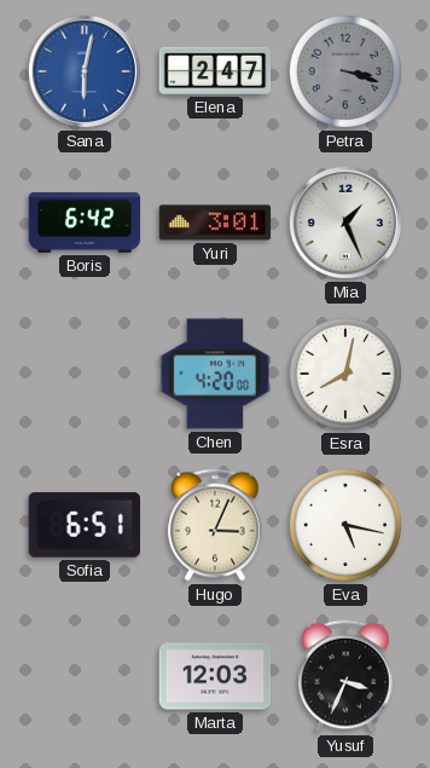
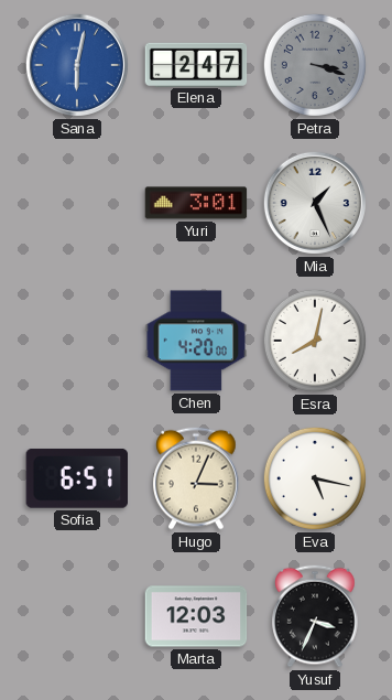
Boris: 6:42 -> none
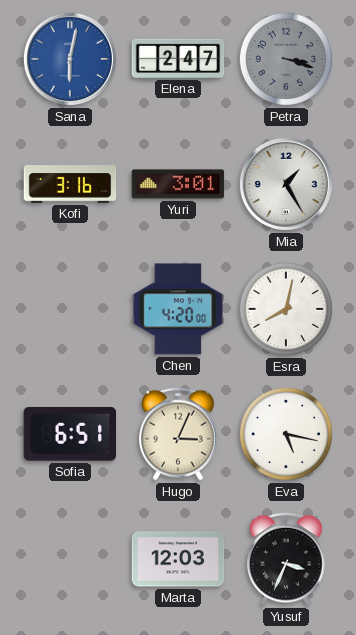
Kofi: none -> 3:16
Mia: 1:26 -> 1:25
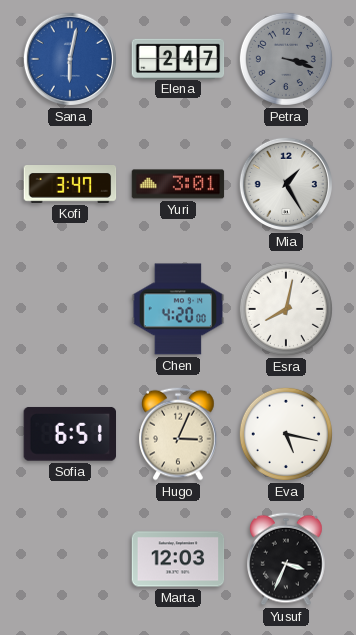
Kofi: 3:16 -> 3:47
